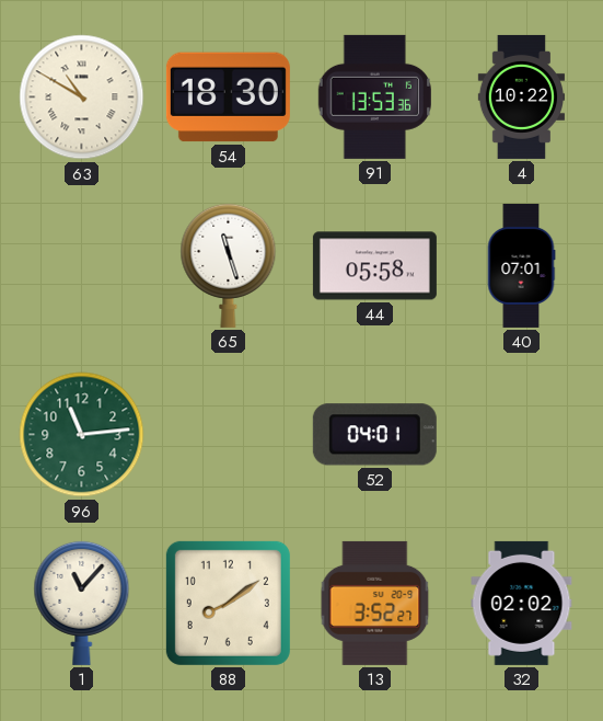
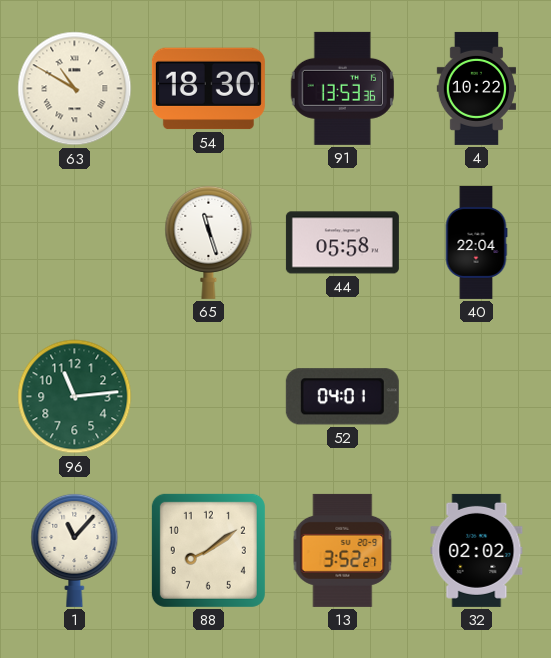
40: 07:01 -> 22:04
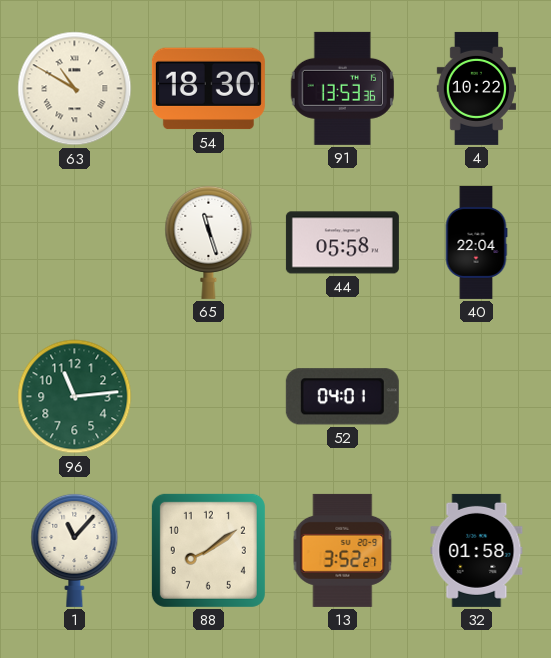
32: 02:02 -> 01:58
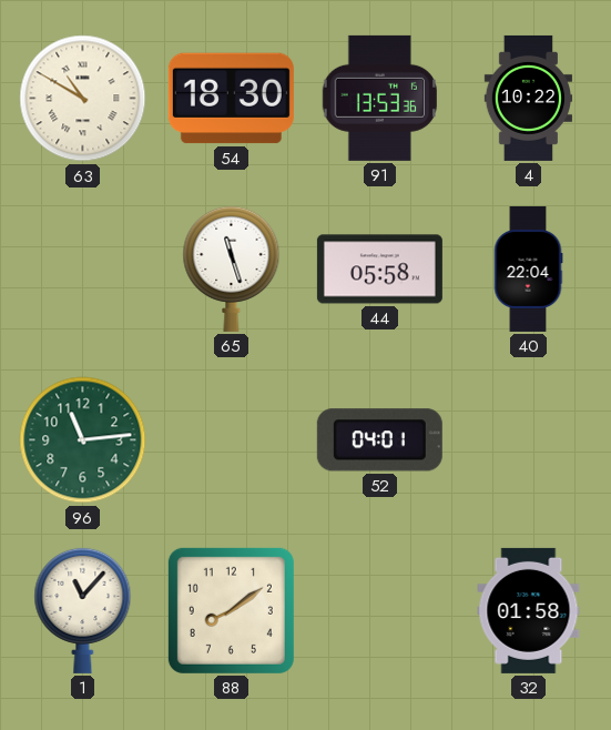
13: 3:52 -> none
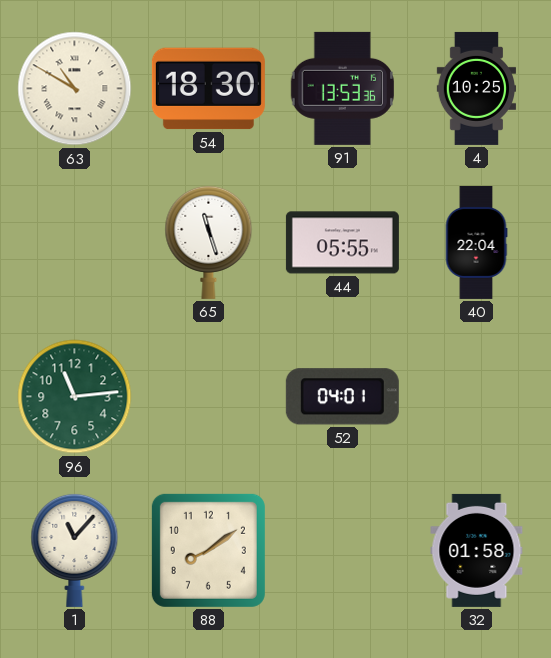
4: 10:22 -> 10:25
44: 05:58 -> 05:55
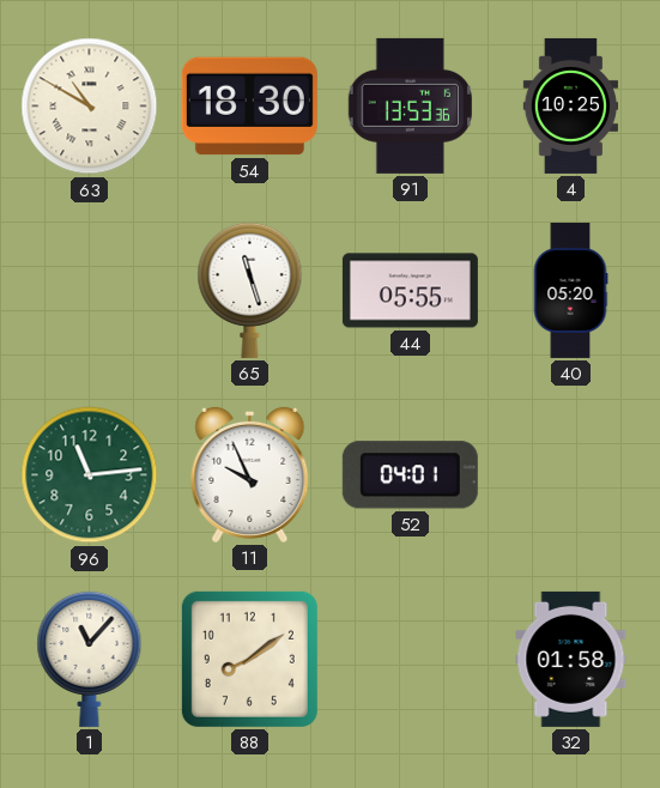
40: 22:04 -> 05:20
11: none -> 9:56
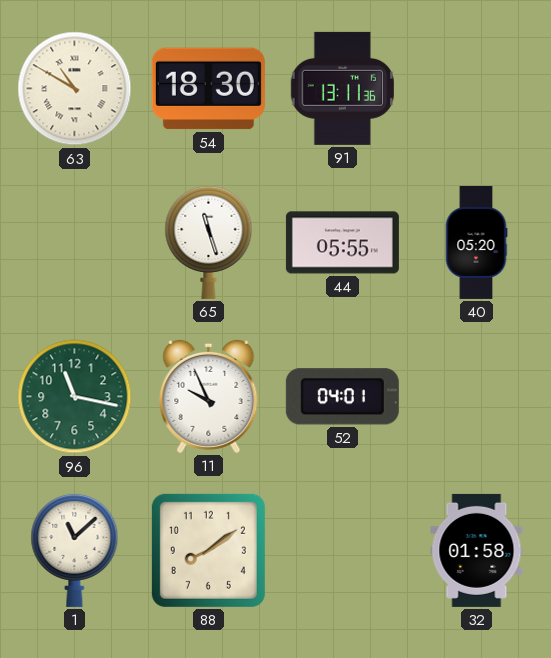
91: 13:53 -> 13:11
4: 10:25 -> none
96: 11:14 -> 11:17
1: 11:07 -> 11:08
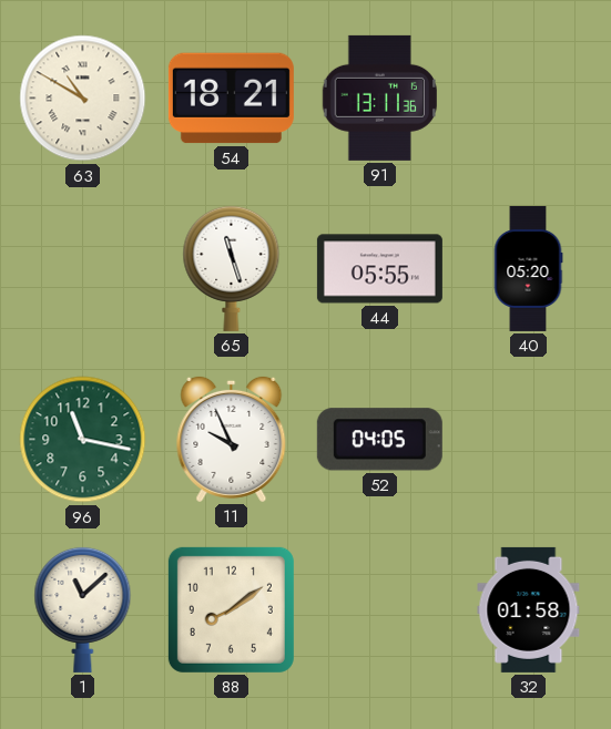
54: 18:30 -> 18:21
52: 04:01 -> 04:05
